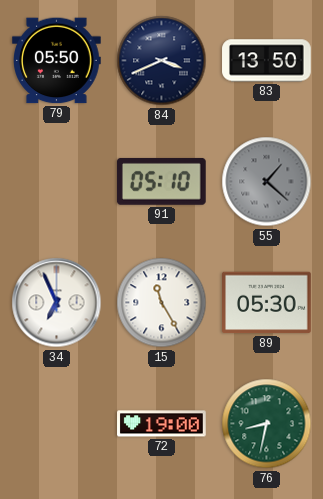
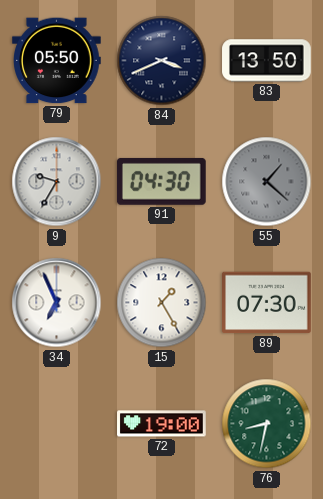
9: none -> 9:35
91: 05:10 -> 04:30
15: 11:25 -> 1:25
89: 05:30 -> 07:30
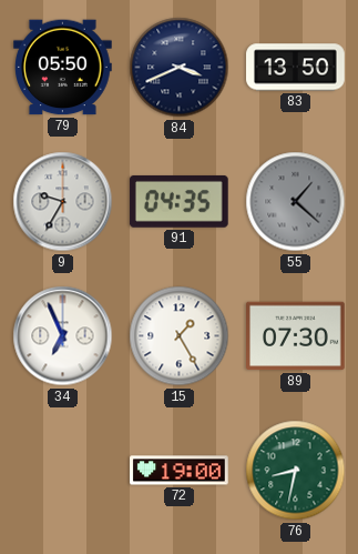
91: 04:30 -> 04:35
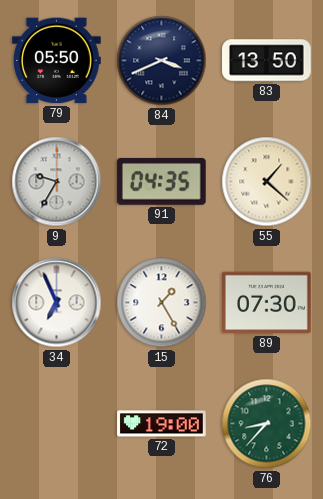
55 dial: grey -> cream
76: 8:32 -> 8:37
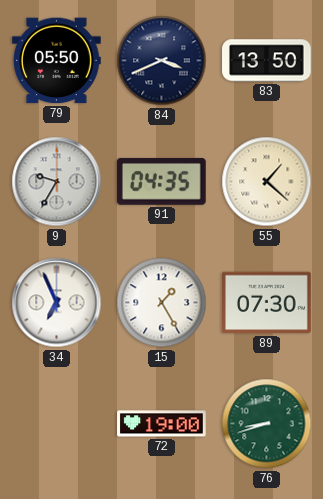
76: 8:37 -> 8:42
